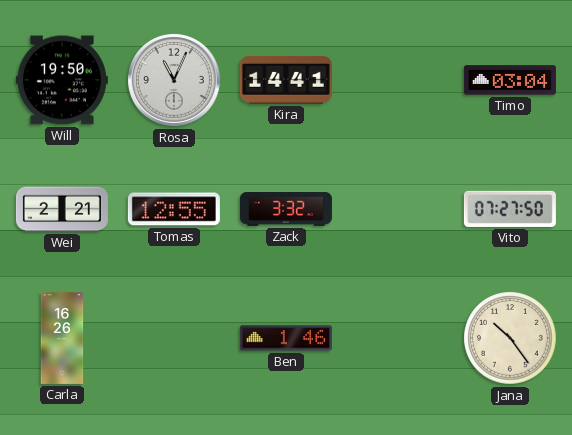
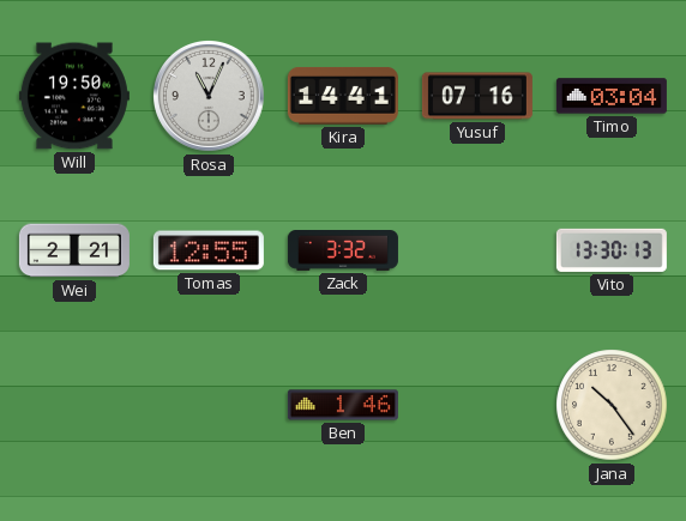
Yusuf: none -> 07:16
Vito: 07:27 -> 13:30
Carla: 16:26 -> none
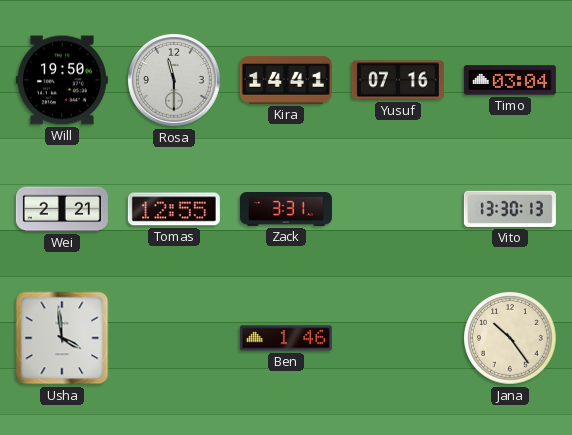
Rosa: 11:04 -> 11:30
Zack: 3:32 -> 3:31
Usha: none -> 3:59
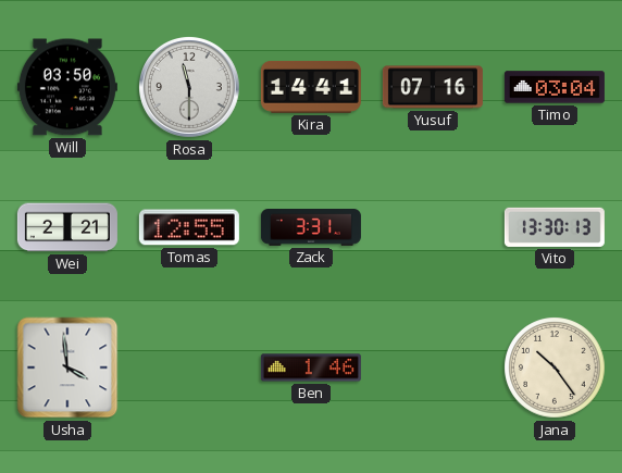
Will: 19:50 -> 03:50
